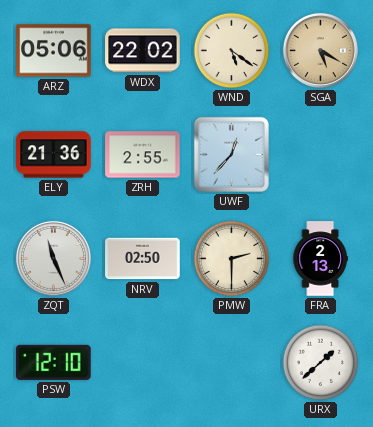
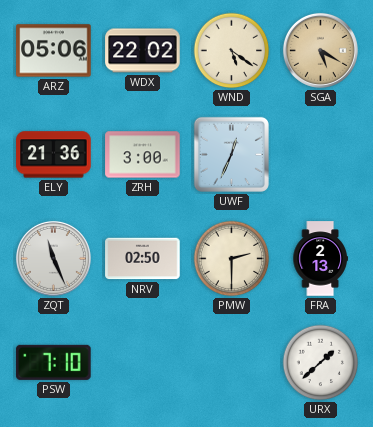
ZRH: 2:55 -> 3:00
UWF: 12:37 -> 12:34
PSW: 12:10 -> 7:10
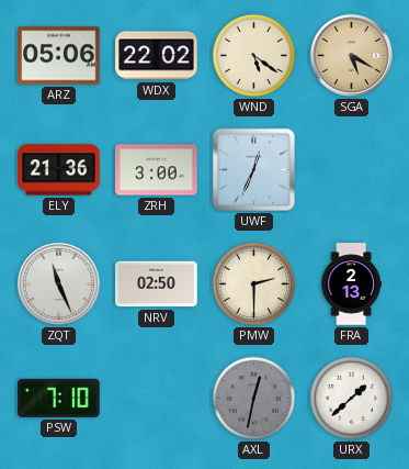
AXL: none -> 12:32
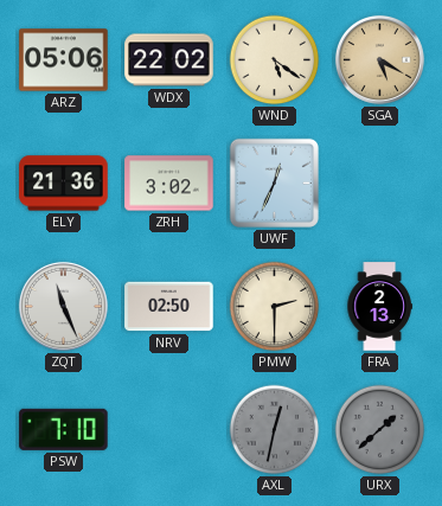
ZRH: 3:00 -> 3:02
URX dial: white -> grey
